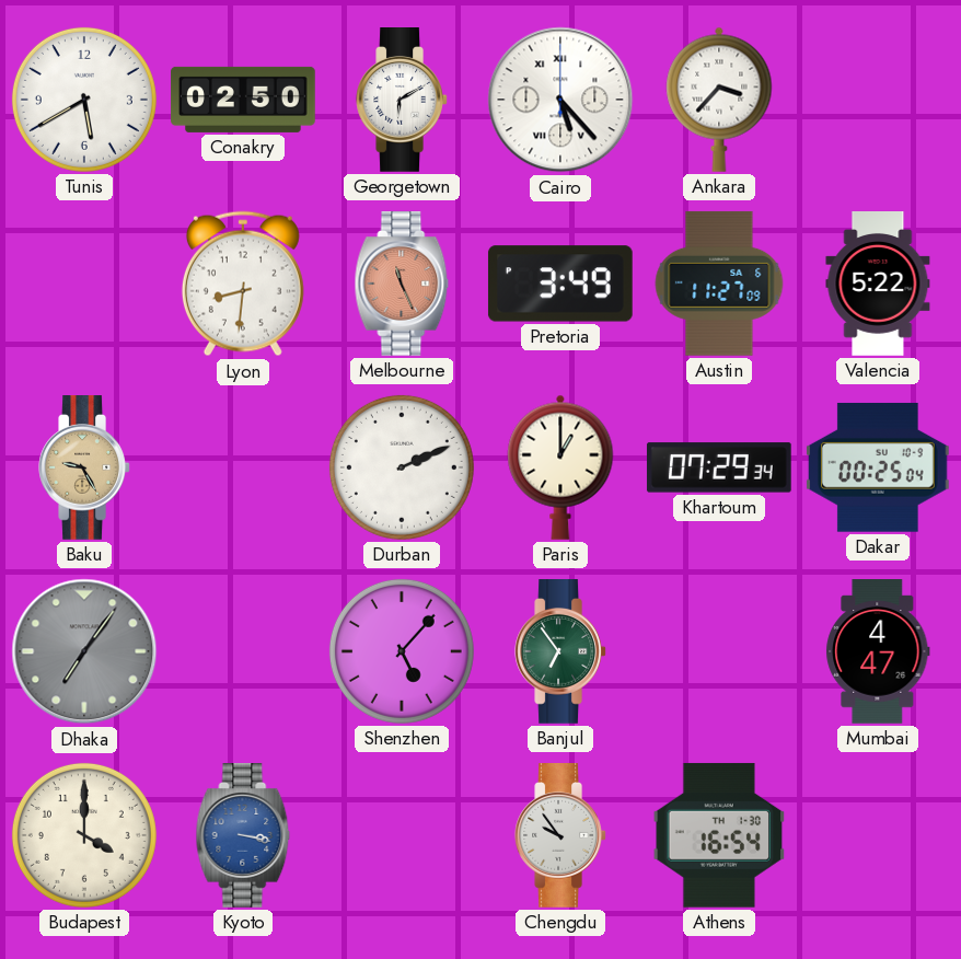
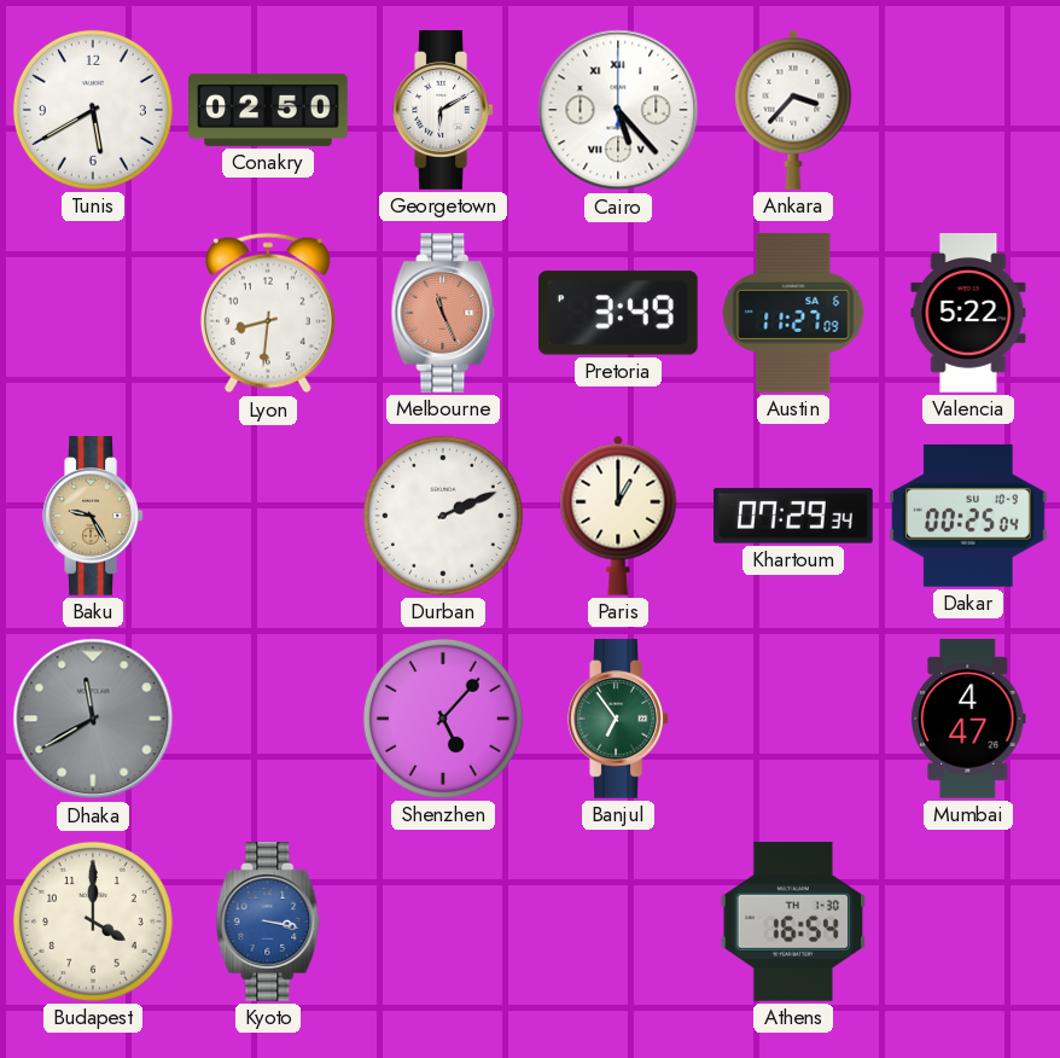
Dhaka: 7:06 -> 11:40
Chengdu: 9:54 -> none
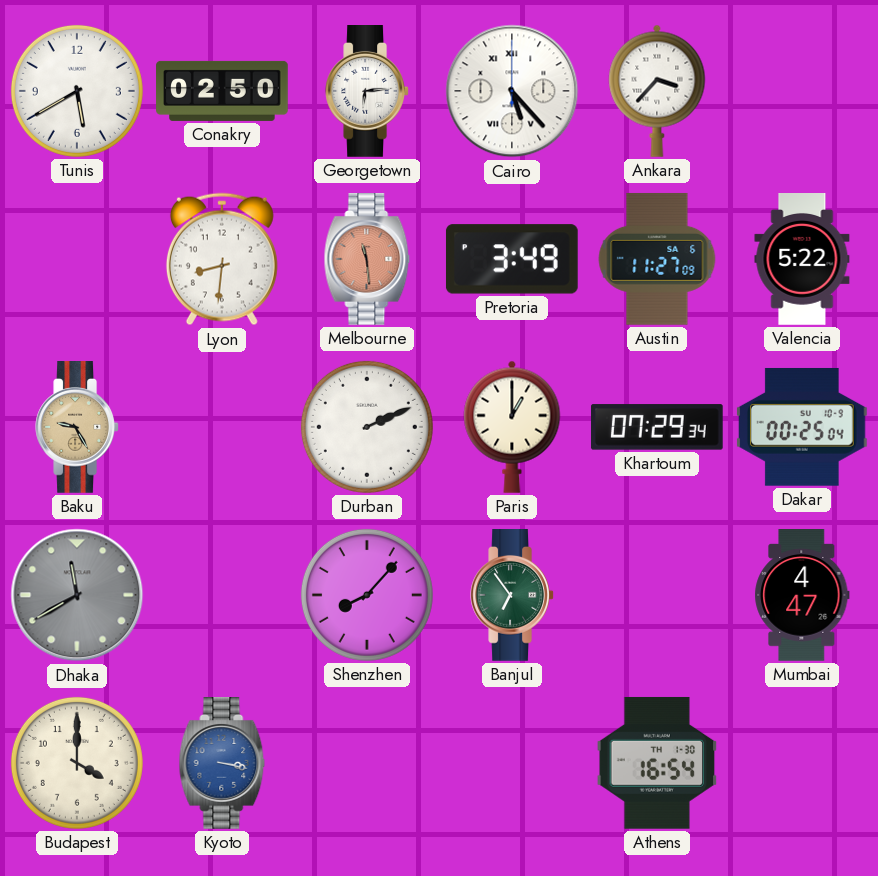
Georgetown: 6:10 -> 6:14
Melbourne: 11:26 -> 11:29
Shenzhen: 5:07 -> 8:07
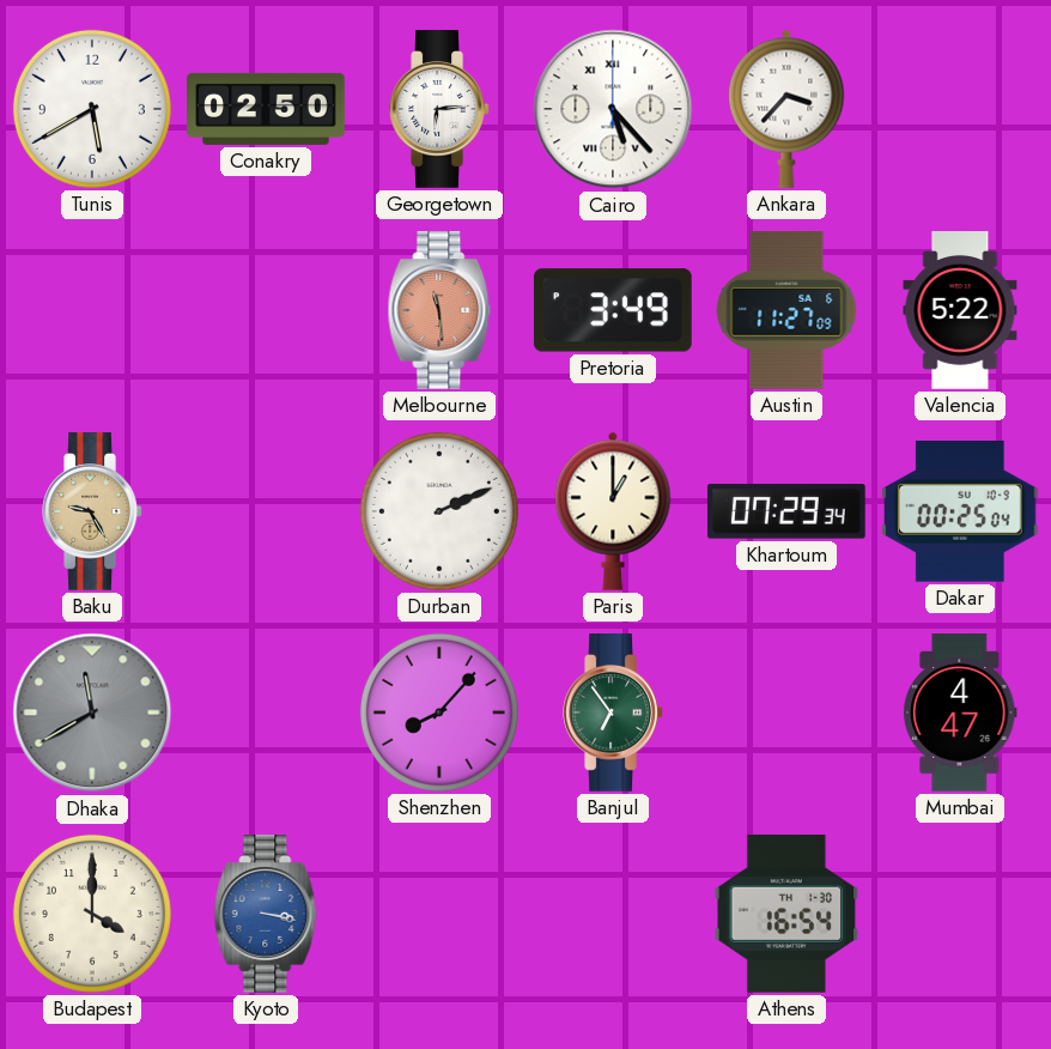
Lyon: 8:31 -> none
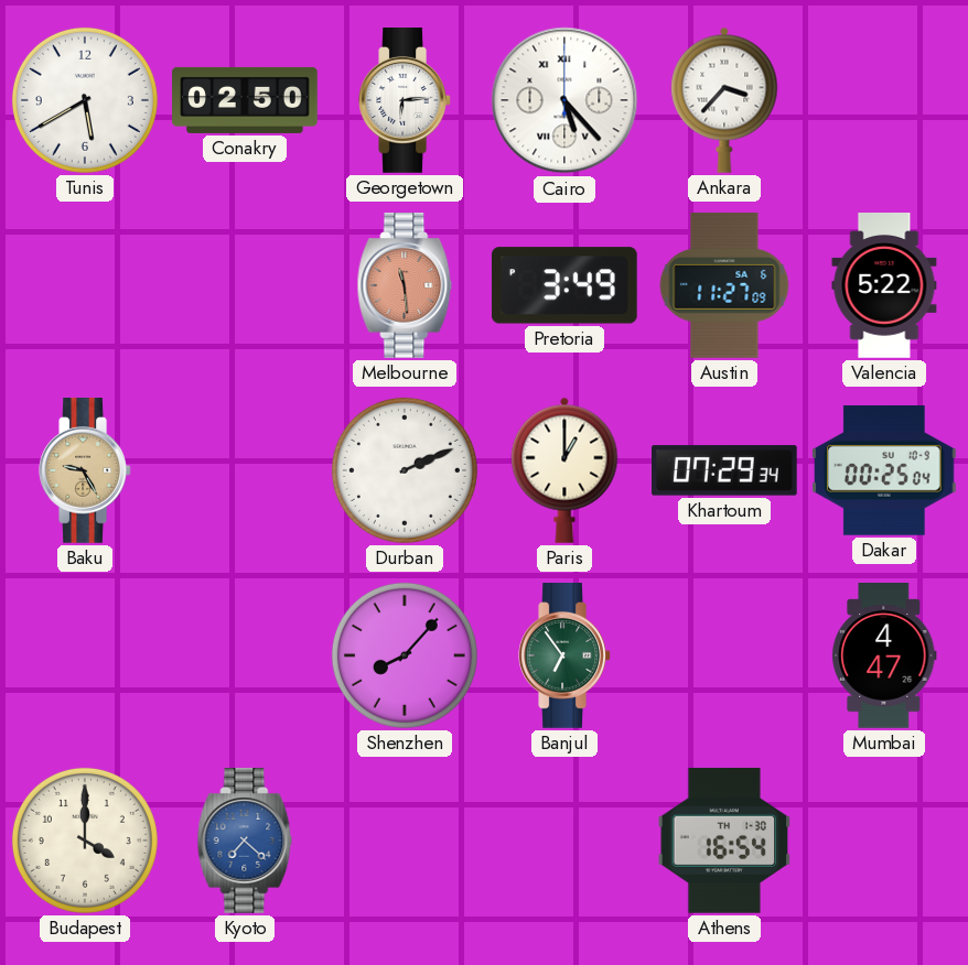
Dhaka: 11:40 -> none
Kyoto: 3:17 -> 7:22
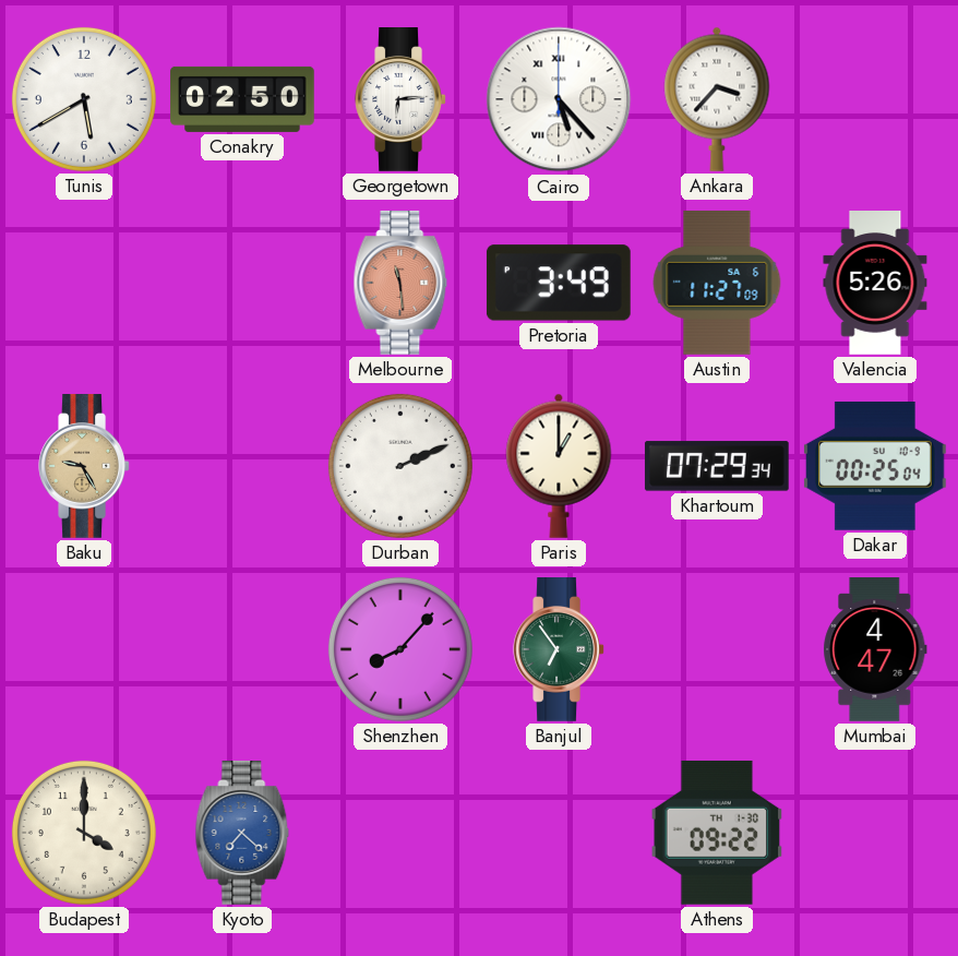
Valencia: 5:22 -> 5:26
Athens: 16:54 -> 09:22
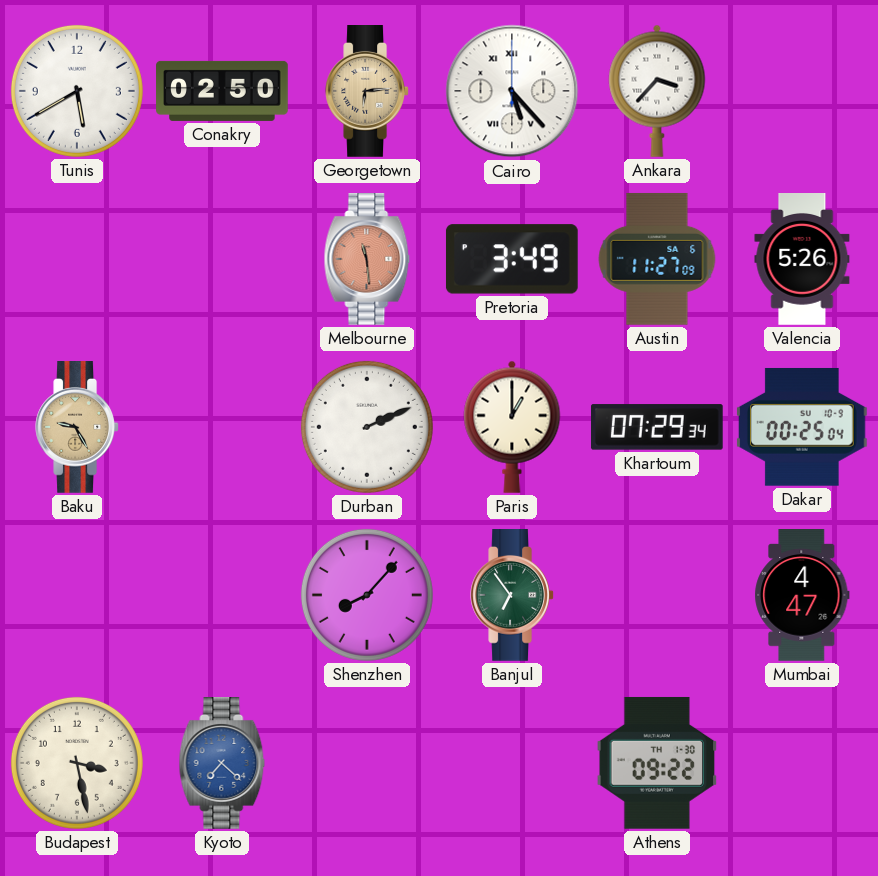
Georgetown dial: white -> champagne
Budapest: 4:00 -> 3:28
